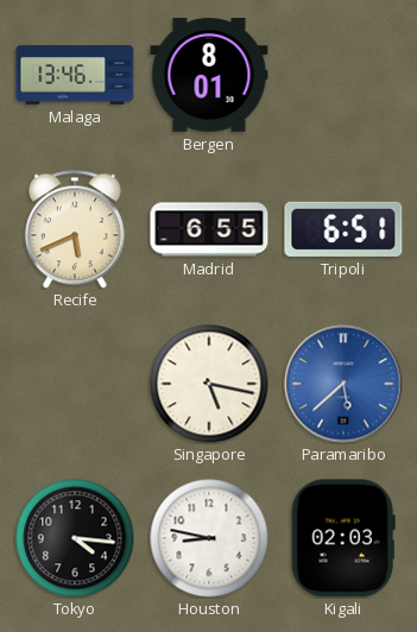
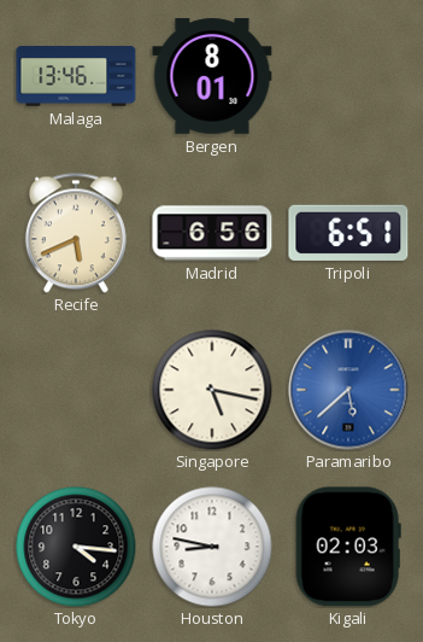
Madrid: 6:55 -> 6:56
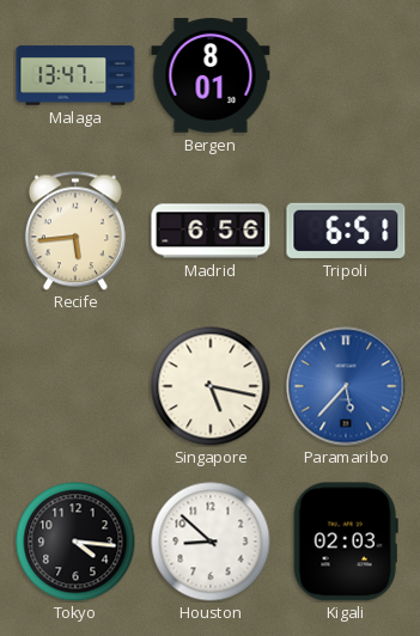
Malaga: 13:46 -> 13:47
Recife: 5:41 -> 5:44
Paramaribo: 5:38 -> 5:37
Houston: 8:47 -> 8:52
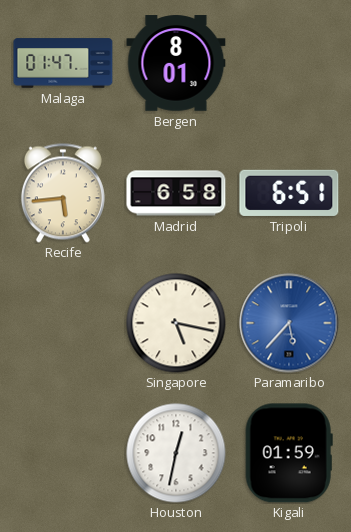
Malaga: 13:47 -> 01:47
Madrid: 6:56 -> 6:58
Tokyo: 4:16 -> none
Houston: 8:52 -> 12:32
Kigali: 02:03 -> 01:59
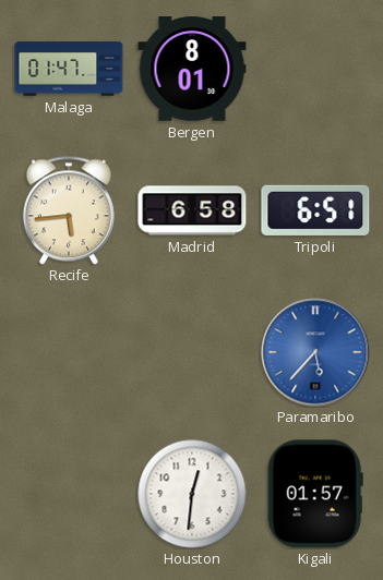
Singapore: 5:17 -> none
Houston: 12:32 -> 12:31
Kigali: 01:59 -> 01:57
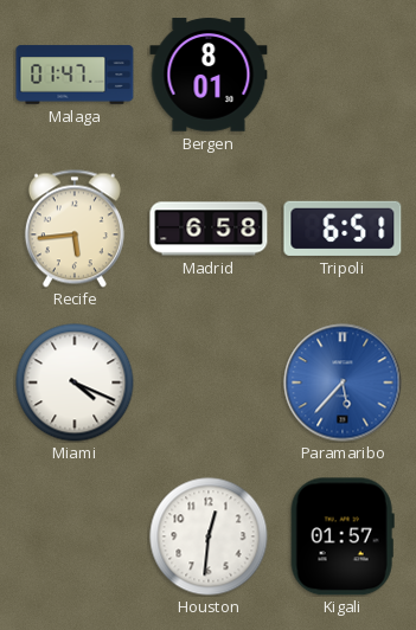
Miami: none -> 4:19
